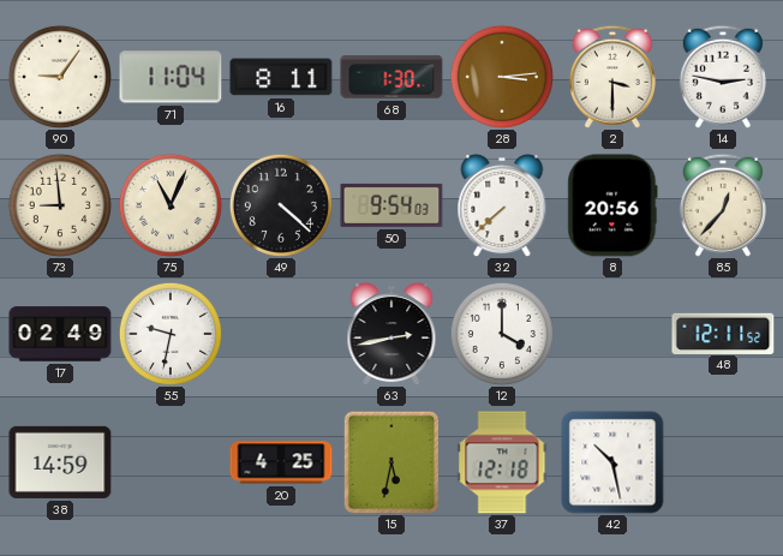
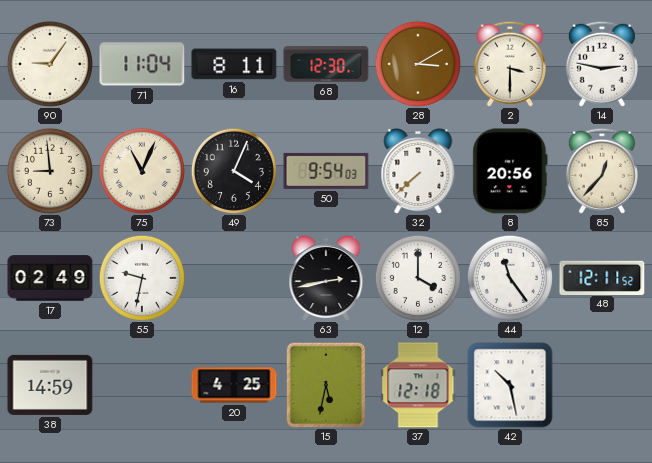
68: 1:30 -> 12:30
28: 3:14 -> 3:10
49: 4:22 -> 4:04
44: none -> 11:24
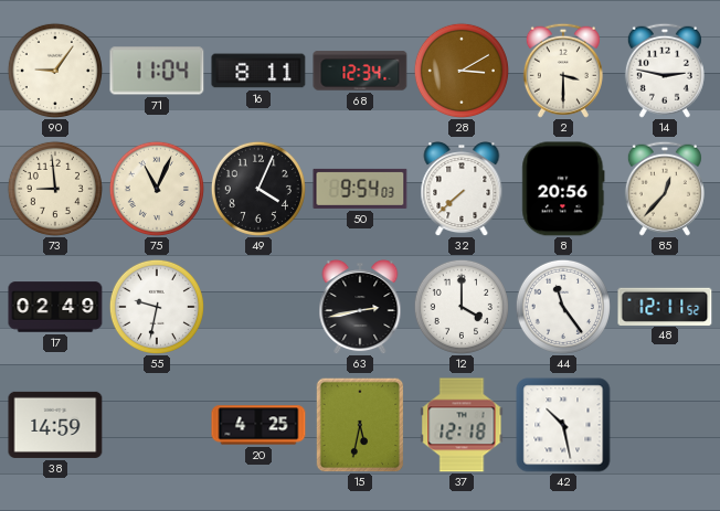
68: 12:30 -> 12:34
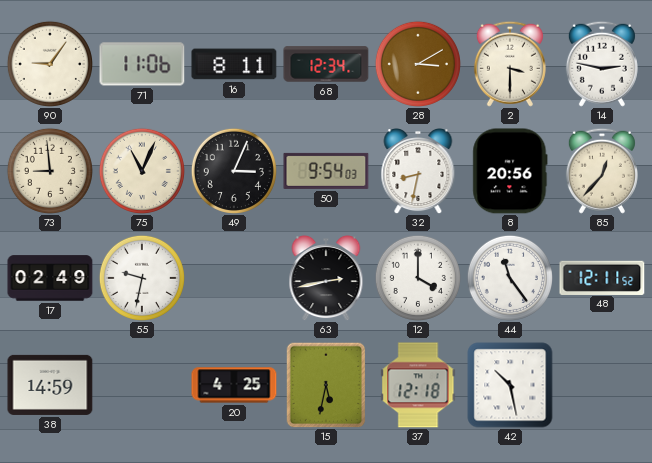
71: 11:04 -> 11:06
49: 4:04 -> 3:04
32: 7:38 -> 8:32
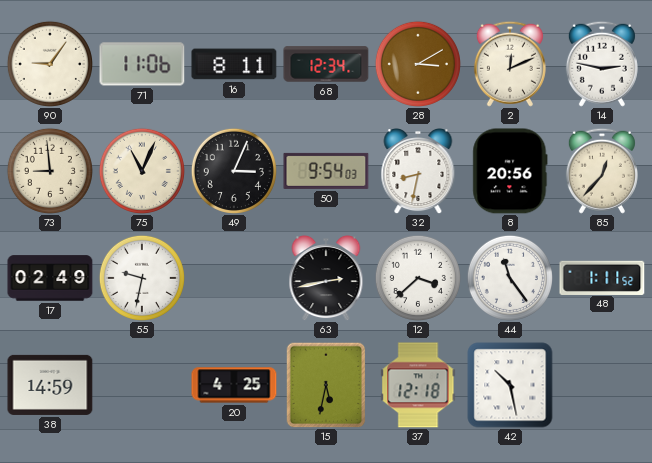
2: 3:30 -> 12:11
12: 4:00 -> 3:38
48: 12:11 -> 1:11
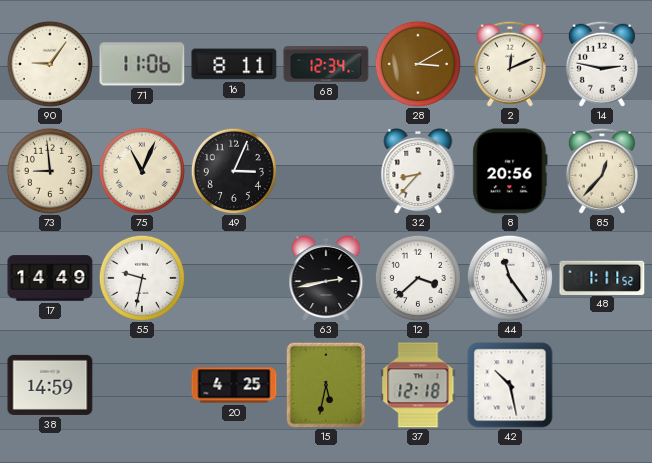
50: 9:54 -> none
32: 8:32 -> 8:37
17: 02:49 -> 14:49
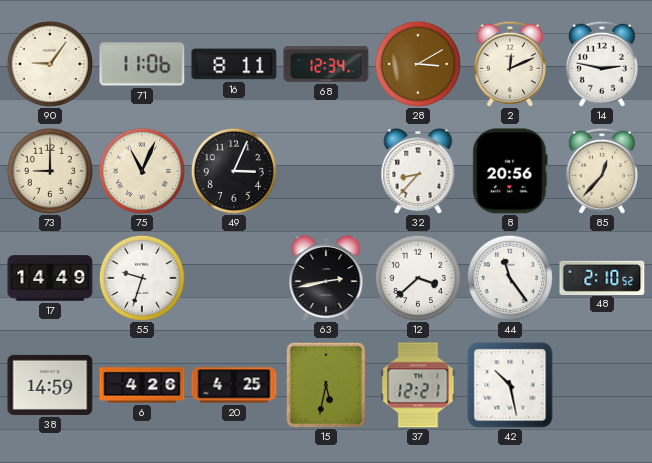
73: 8:59 -> 9:00
55: 9:32 -> 9:33
48: 1:11 -> 2:10
6: none -> 4:26
37: 12:18 -> 12:21
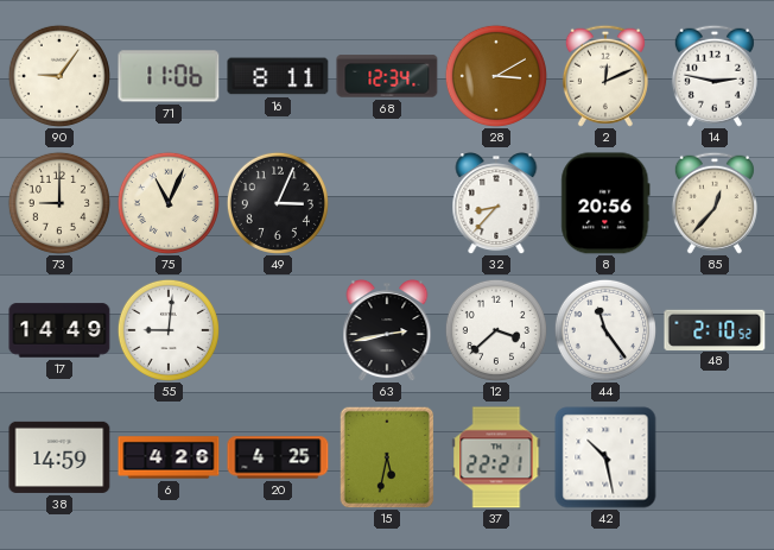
55: 9:33 -> 9:01
37: 12:21 -> 22:21
